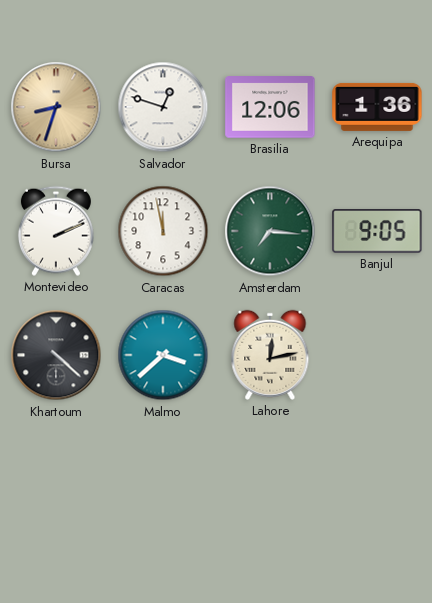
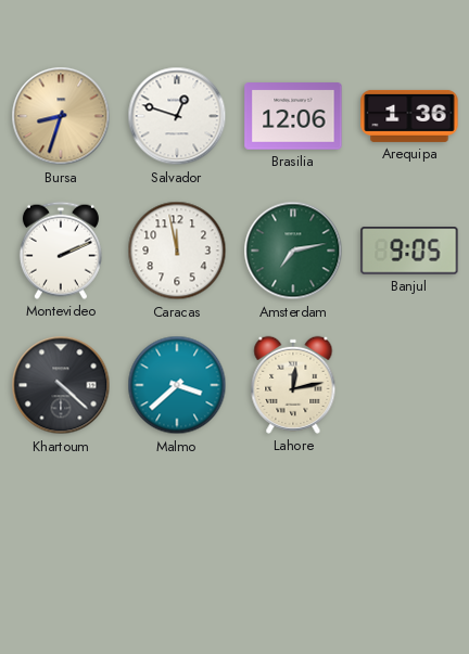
Amsterdam: 7:16 -> 7:13
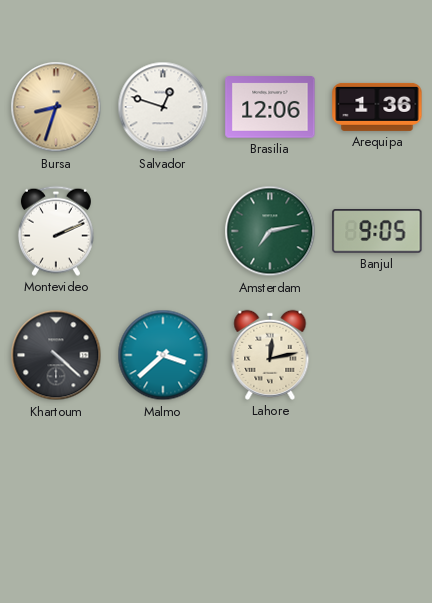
Caracas: 11:58 -> none
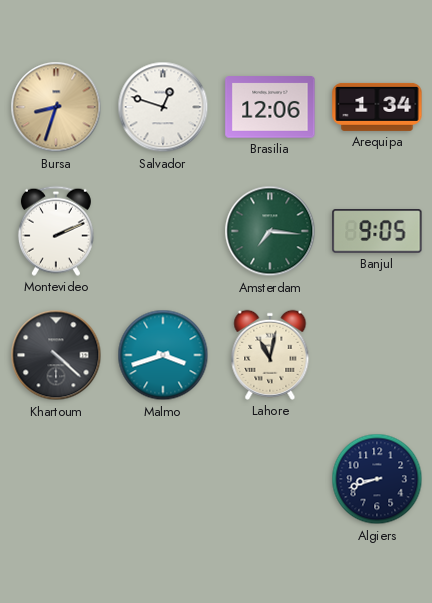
Arequipa: 1:36 -> 1:34
Amsterdam: 7:13 -> 7:16
Malmo: 3:38 -> 3:42
Lahore: 12:13 -> 11:02
Algiers: none -> 8:42
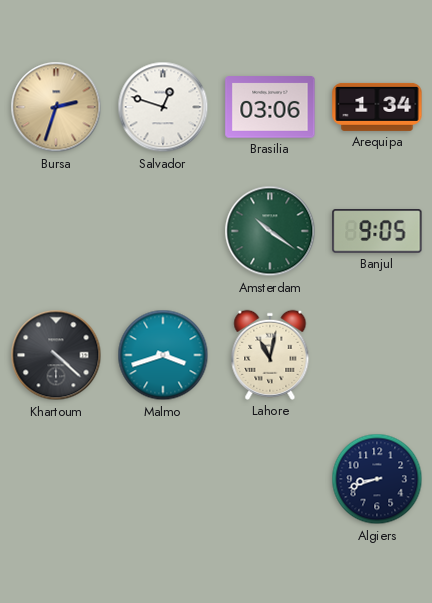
Bursa: 8:33 -> 2:33
Brasilia: 12:06 -> 03:06
Montevideo: 2:11 -> none
Amsterdam: 7:16 -> 10:21
